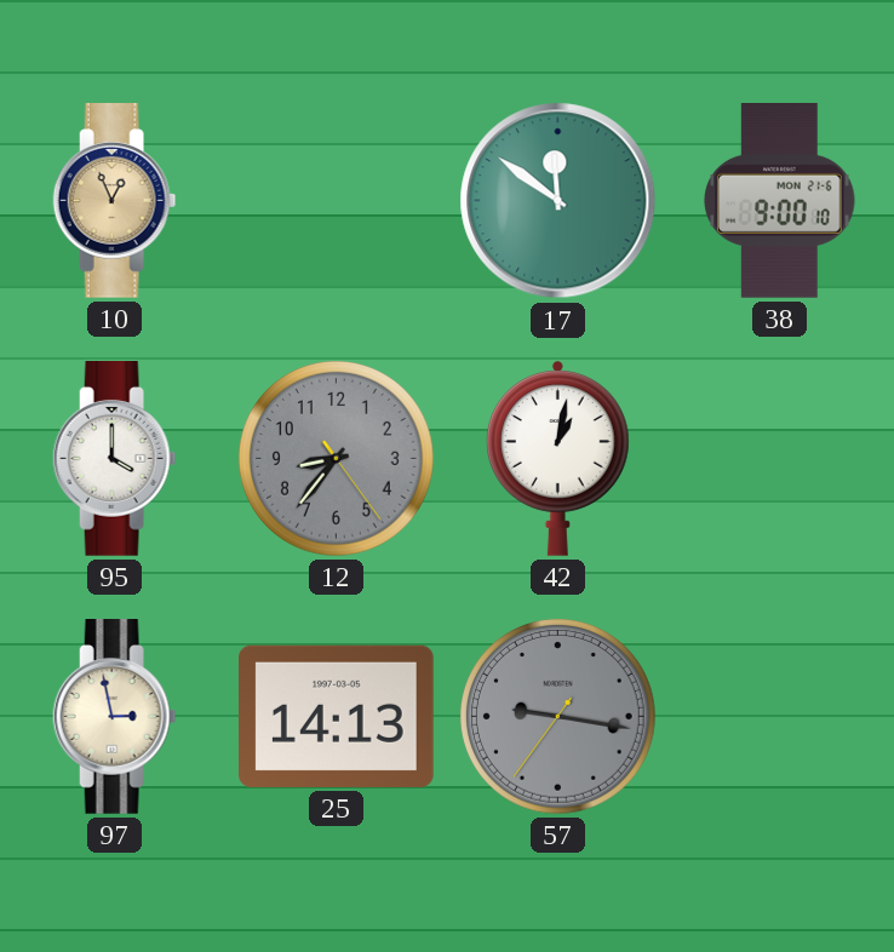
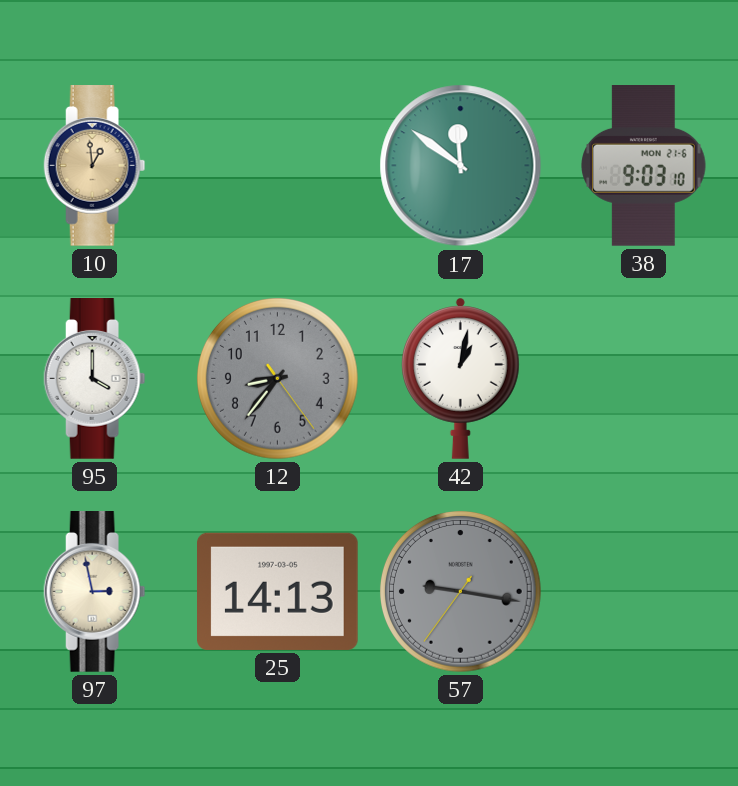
10: 12:56 -> 12:59
38: 9:00 -> 9:03
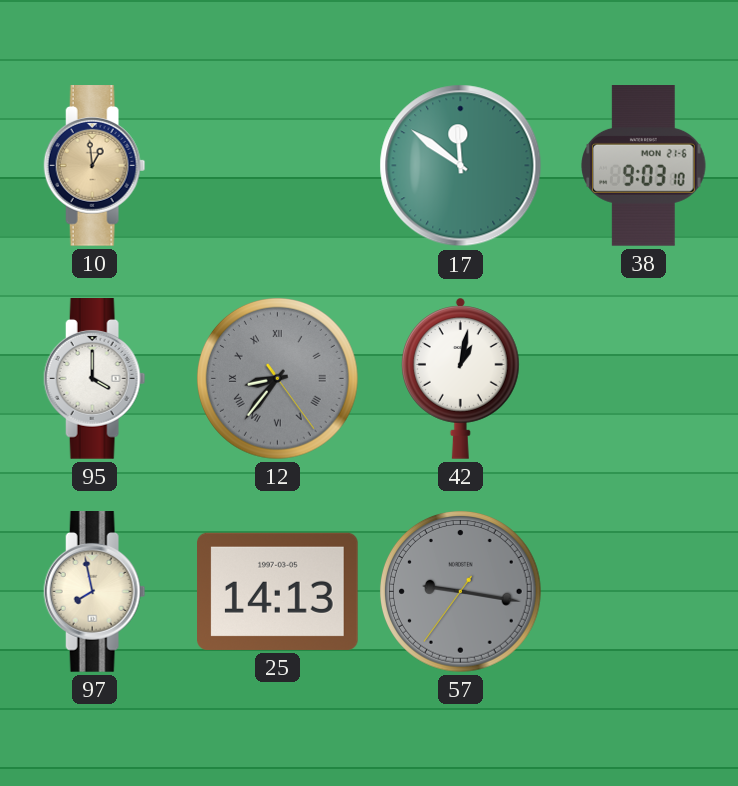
12 numerals: Arabic -> Roman
97: 2:58 -> 7:58
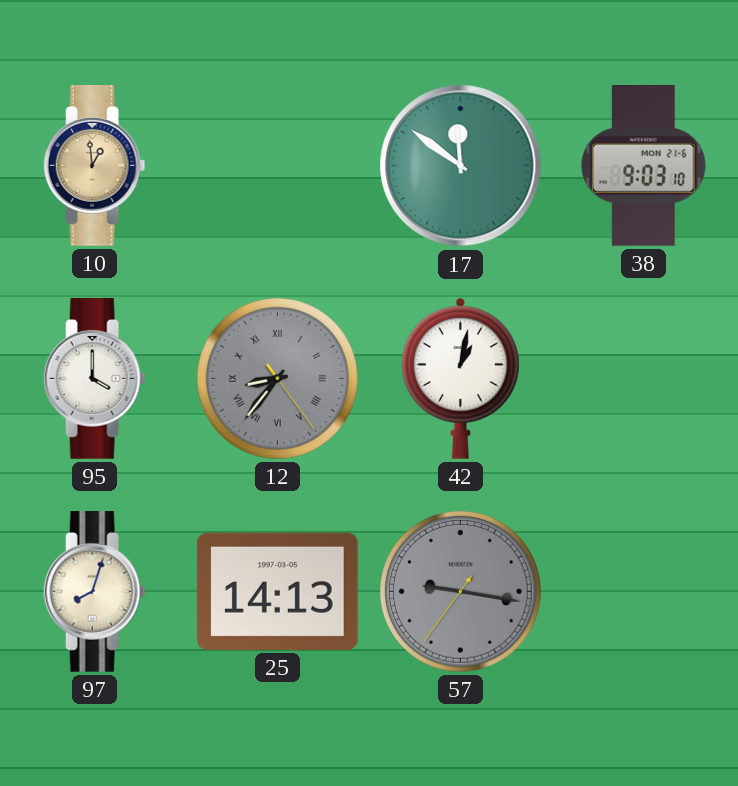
97: 7:58 -> 8:03
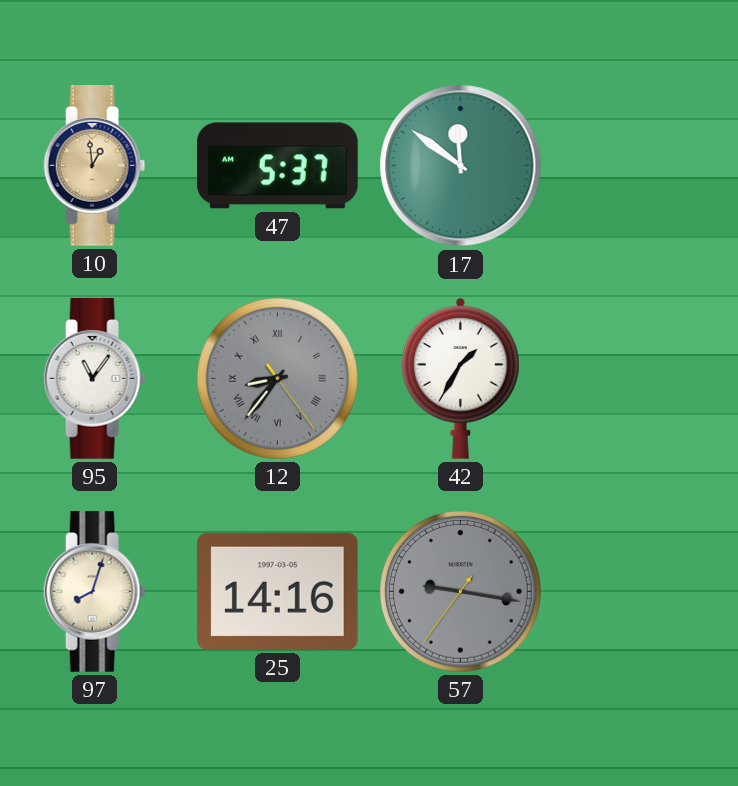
47: none -> 5:37
38: 9:03 -> none
95: 4:00 -> 11:06
42: 1:02 -> 1:35
25: 14:13 -> 14:16
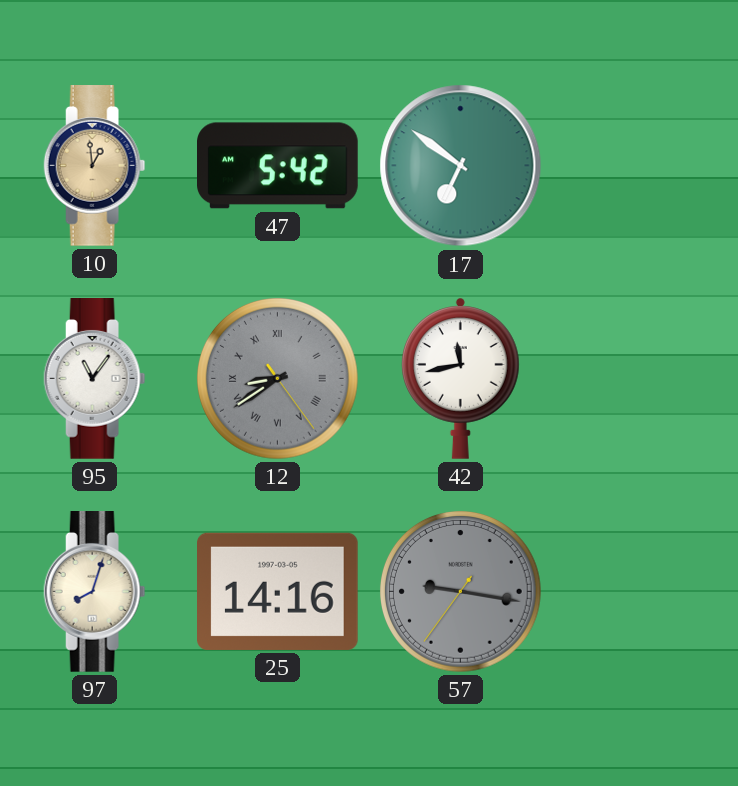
47: 5:37 -> 5:42
17: 11:51 -> 6:51
12: 8:36 -> 8:39
42: 1:35 -> 11:43
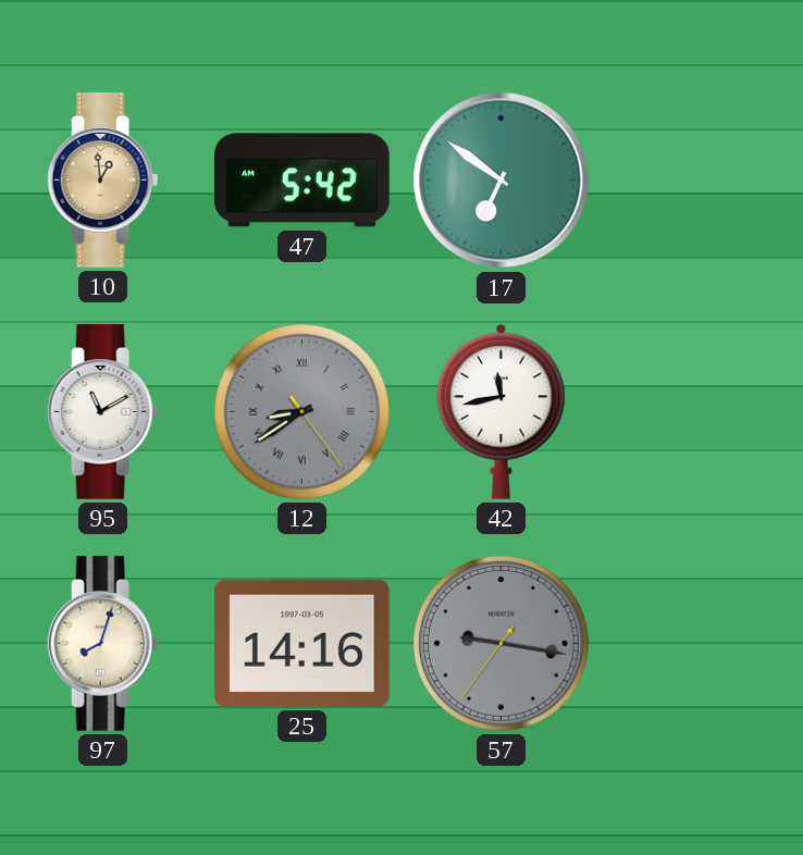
95: 11:06 -> 11:10
